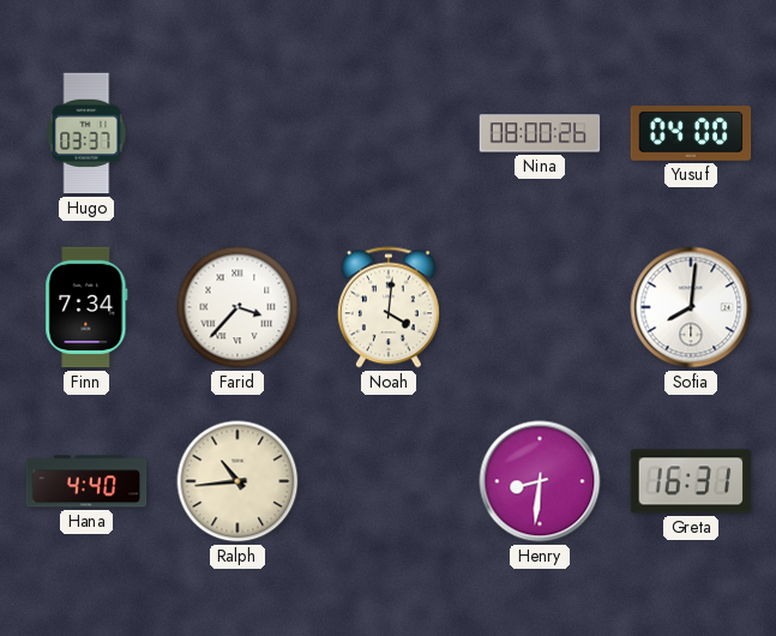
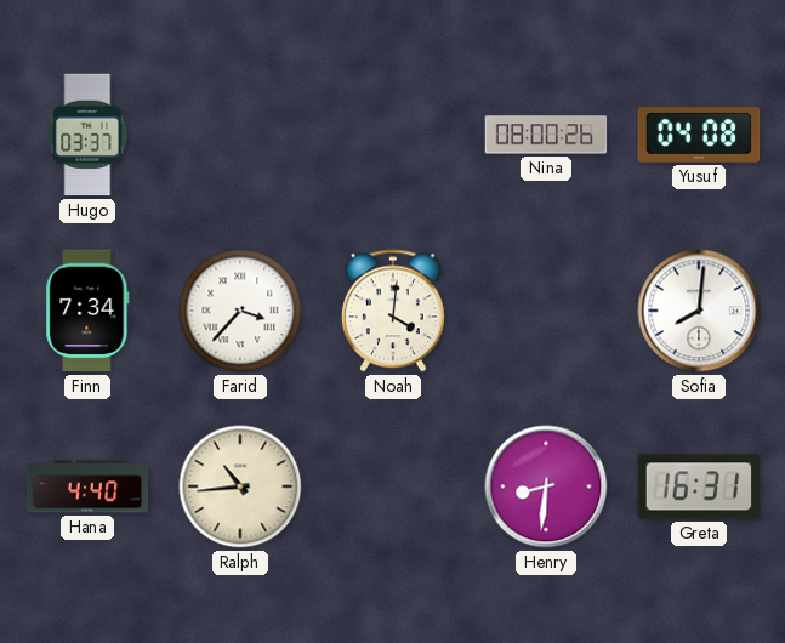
Yusuf: 04:00 -> 04:08
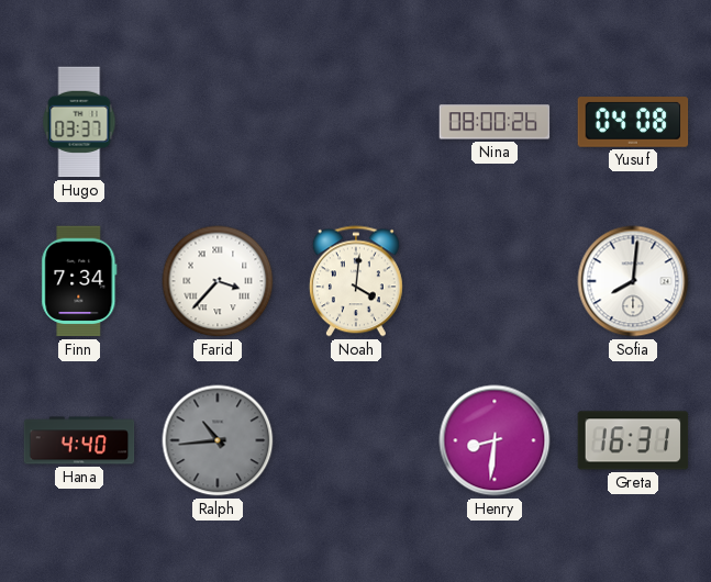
Ralph dial: cream -> grey
